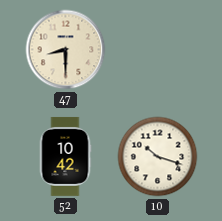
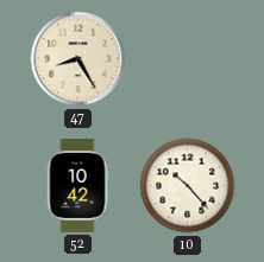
47: 8:30 -> 8:25
10: 10:18 -> 10:23
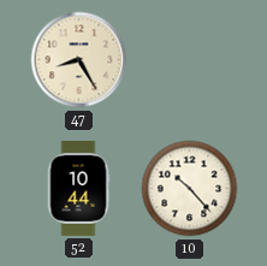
52: 10:42 -> 10:44
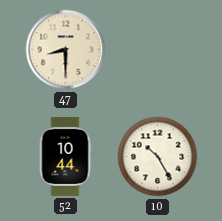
47: 8:25 -> 8:30
10: 10:23 -> 10:25
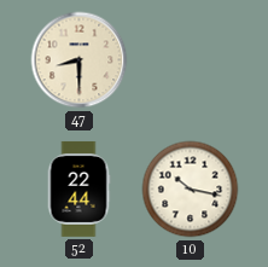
52: 10:44 -> 22:44
10: 10:25 -> 10:17
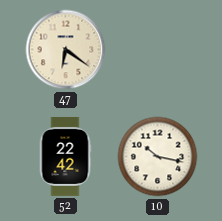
47: 8:30 -> 6:21
52: 22:44 -> 22:42
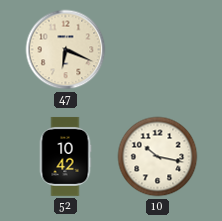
47: 6:21 -> 6:19
52: 22:42 -> 10:42
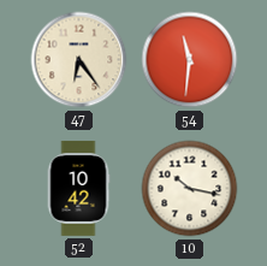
47: 6:19 -> 6:24
54: none -> 11:31
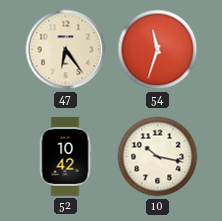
54: 11:31 -> 11:33
